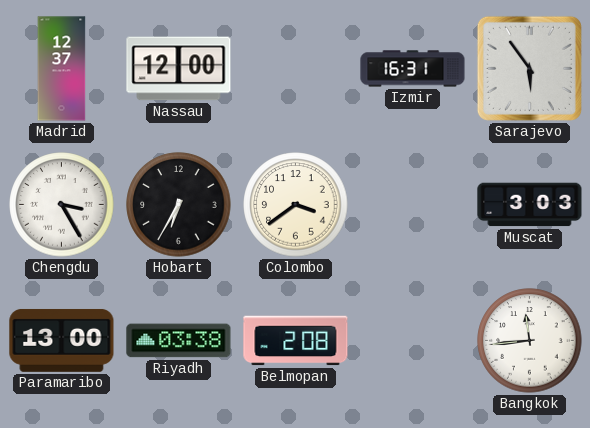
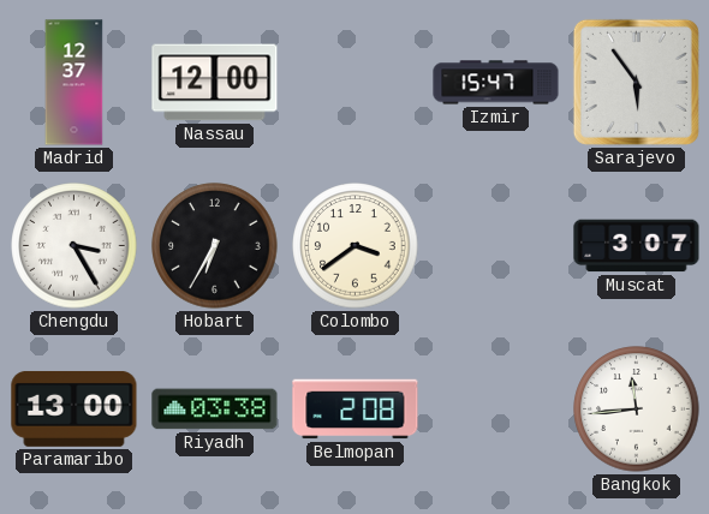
Izmir: 16:31 -> 15:47
Muscat: 3:03 -> 3:07
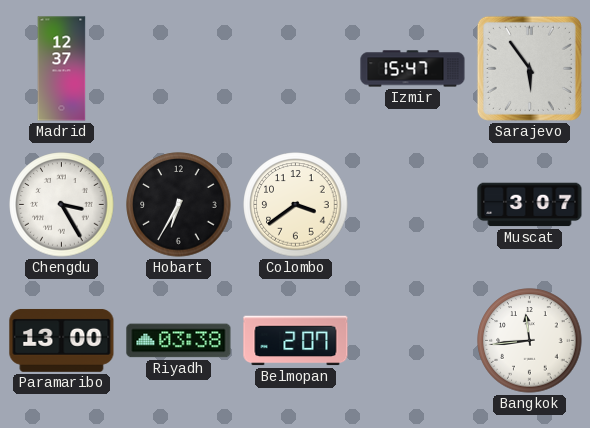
Nassau: 12:00 -> none
Belmopan: 2:08 -> 2:07
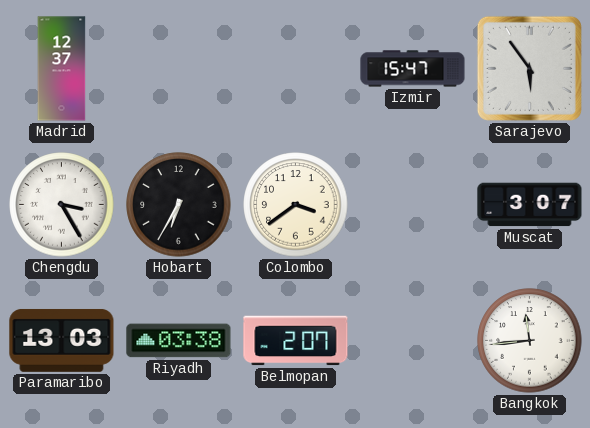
Paramaribo: 13:00 -> 13:03
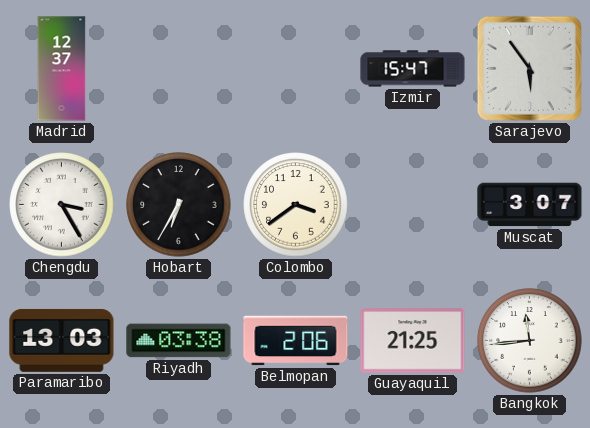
Belmopan: 2:07 -> 2:06
Guayaquil: none -> 21:25
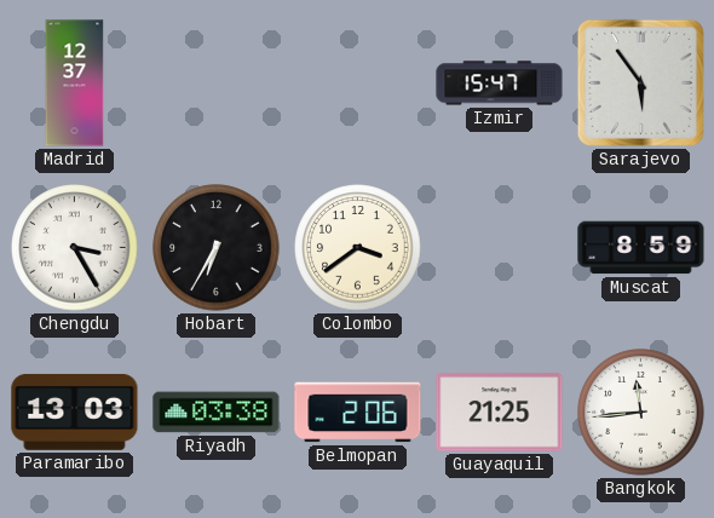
Muscat: 3:07 -> 8:59
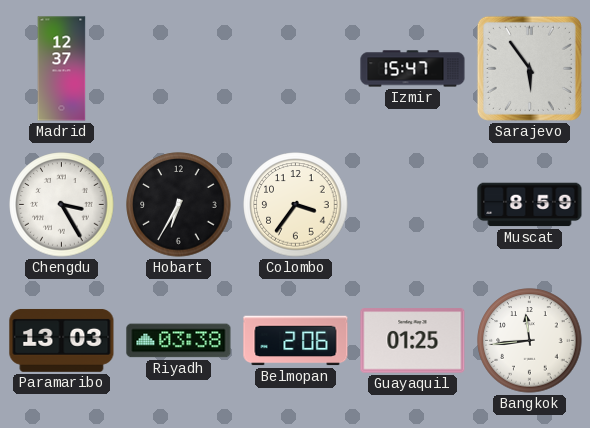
Colombo: 3:39 -> 3:36
Guayaquil: 21:25 -> 01:25
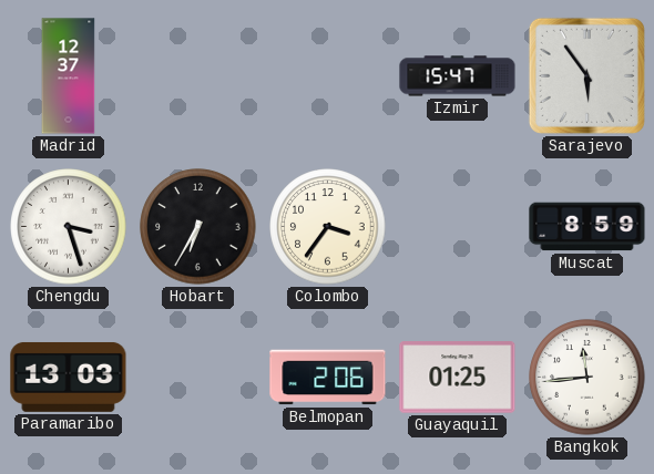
Chengdu: 3:25 -> 3:27
Riyadh: 03:38 -> none
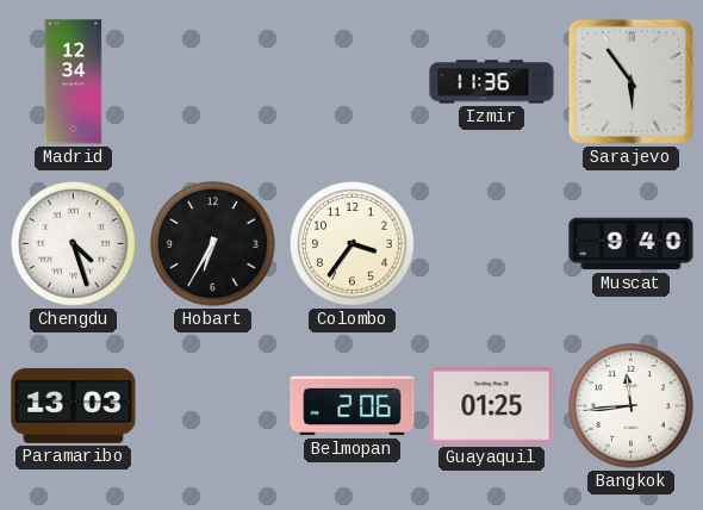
Madrid: 12:37 -> 12:34
Izmir: 15:47 -> 11:36
Chengdu: 3:27 -> 4:27
Muscat: 8:59 -> 9:40
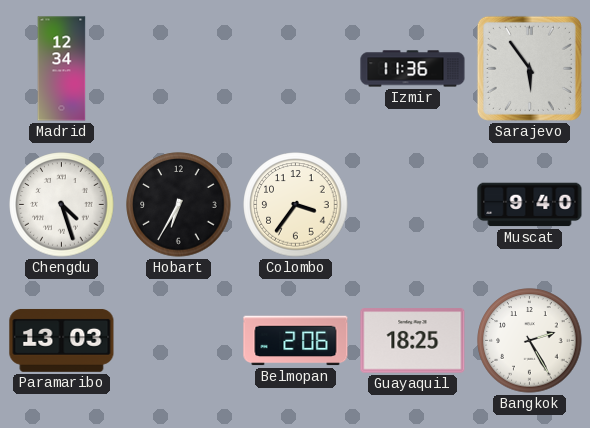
Guayaquil: 01:25 -> 18:25
Bangkok: 11:44 -> 2:25
